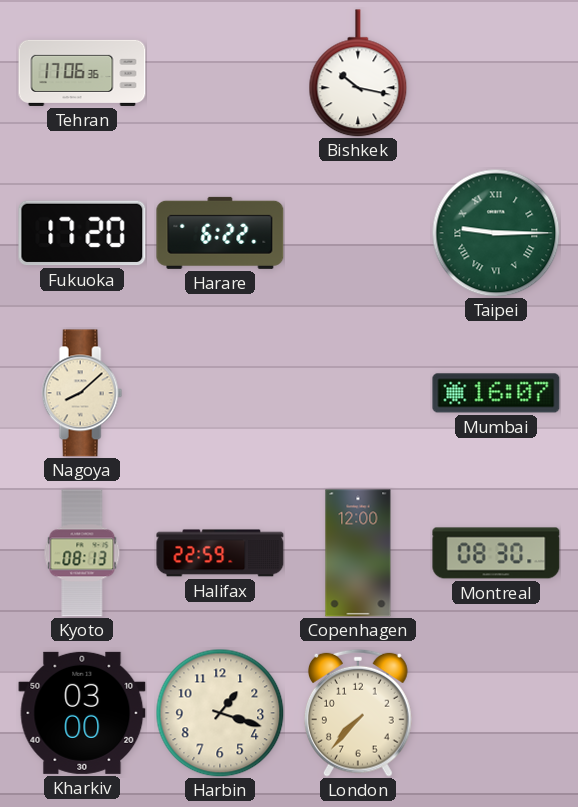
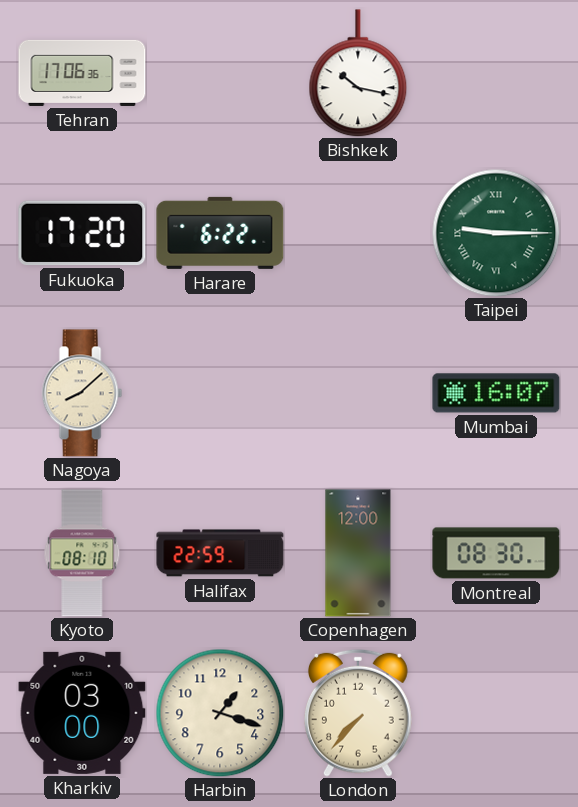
Kyoto: 08:13 -> 08:10
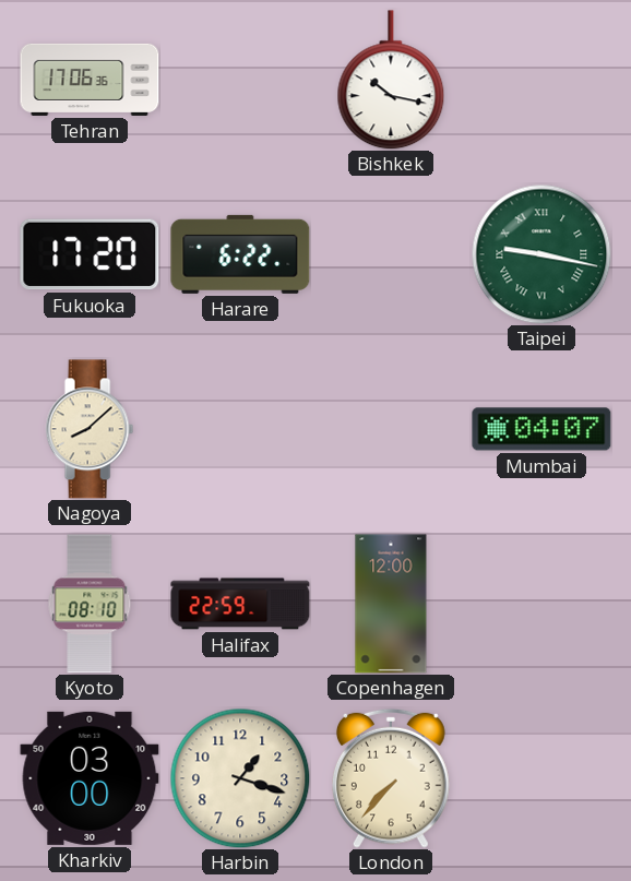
Taipei: 9:15 -> 9:17
Mumbai: 16:07 -> 04:07
Montreal: 08:30 -> none
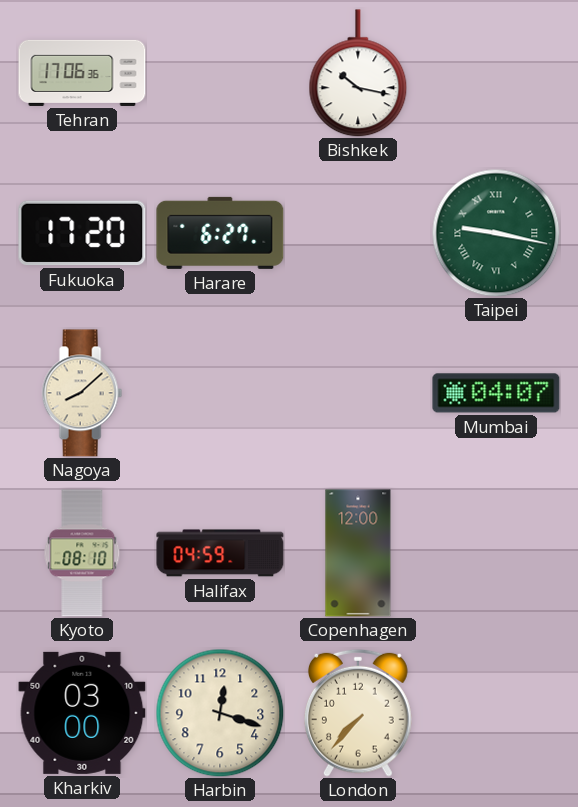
Harare: 6:22 -> 6:27
Halifax: 22:59 -> 04:59
Harbin: 1:18 -> 12:18
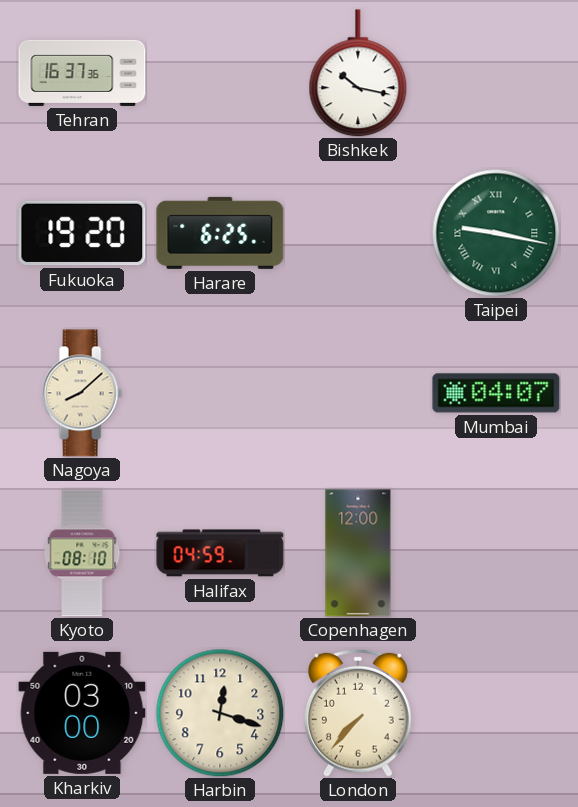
Tehran: 17:06 -> 16:37
Fukuoka: 17:20 -> 19:20
Harare: 6:27 -> 6:25
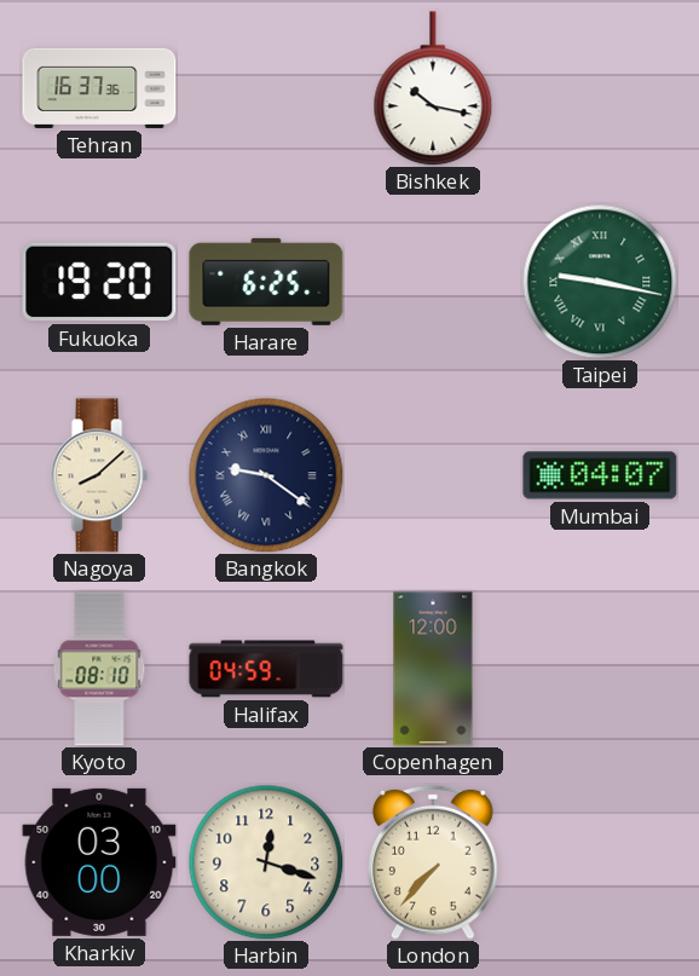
Bangkok: none -> 9:21
